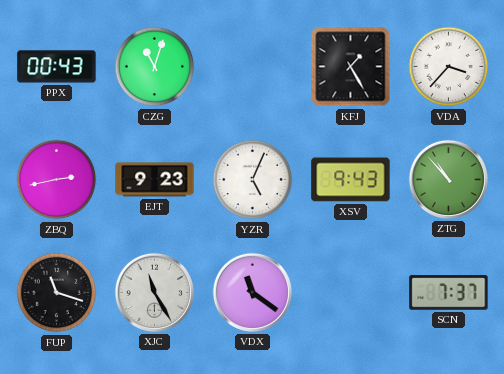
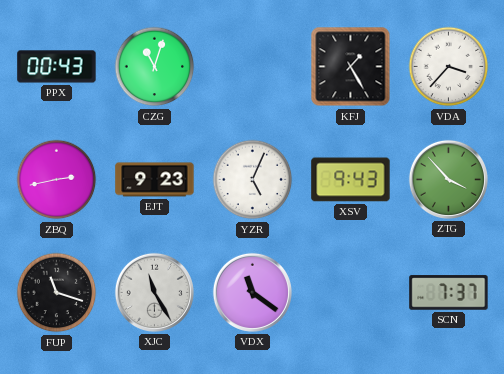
ZTG: 10:53 -> 3:53
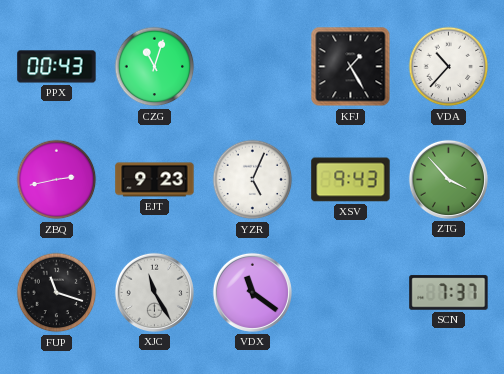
VDA: 3:37 -> 10:37
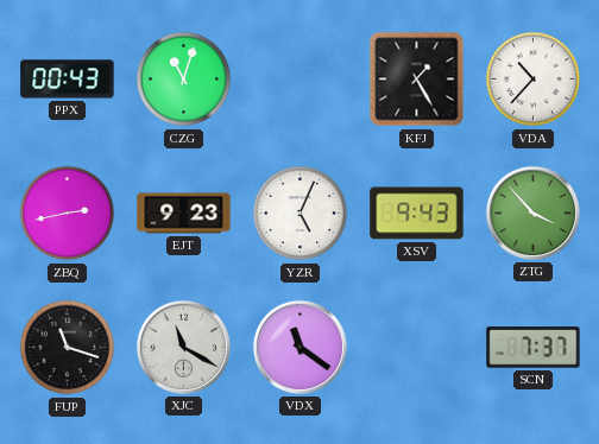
XJC: 11:25 -> 11:20
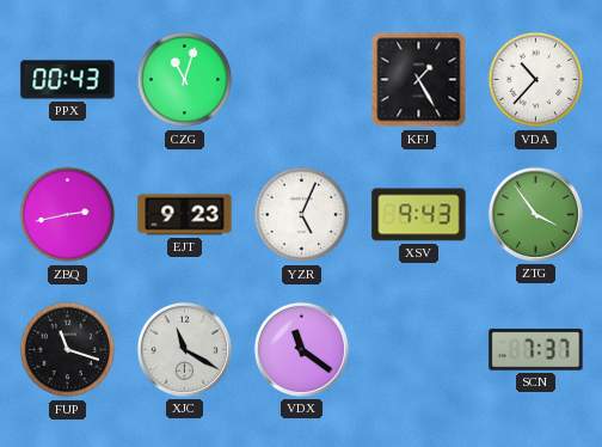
ZTG: 3:53 -> 3:54
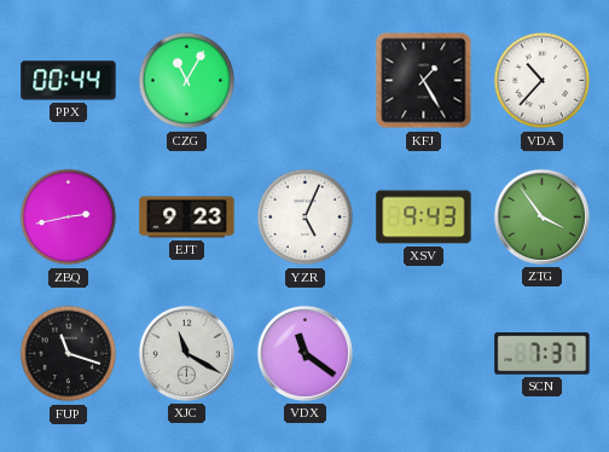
PPX: 00:43 -> 00:44
CZG: 11:03 -> 11:05
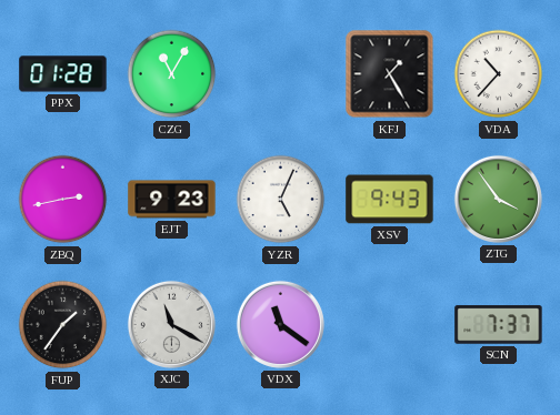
PPX: 00:44 -> 01:28
FUP: 11:18 -> 1:36
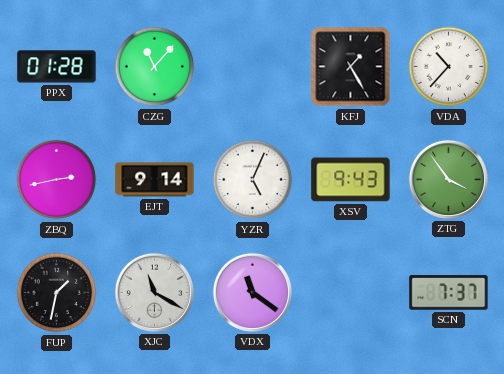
CZG: 11:05 -> 11:07
EJT: 9:23 -> 9:14
FUP: 1:36 -> 1:32
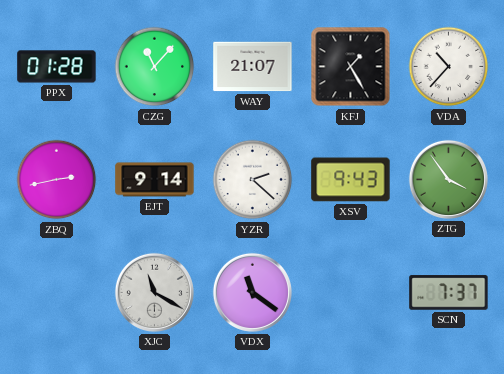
WAY: none -> 21:07
YZR: 5:04 -> 2:22
FUP: 1:32 -> none
